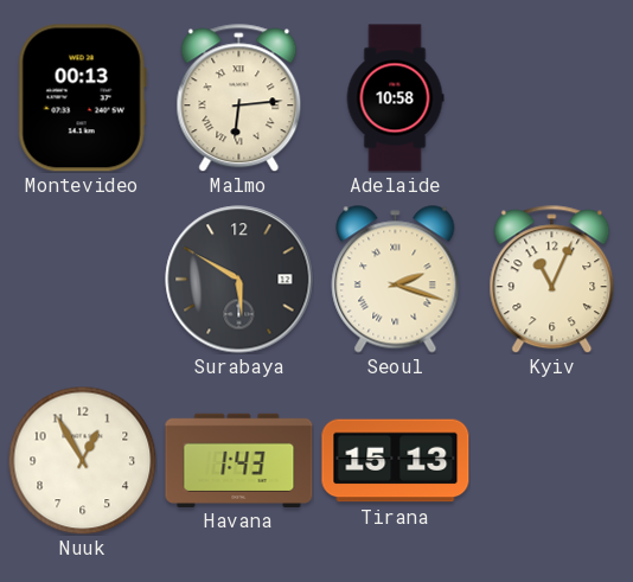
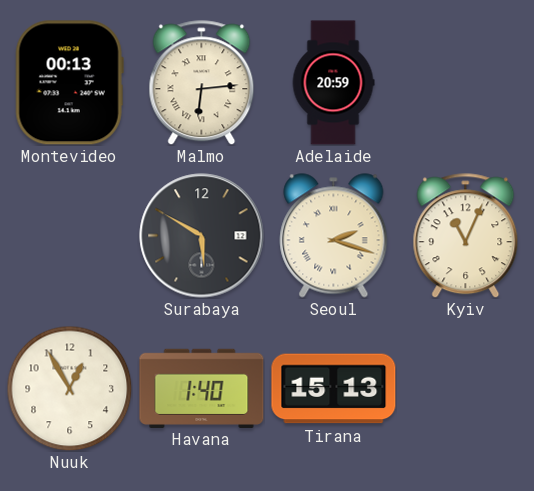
Adelaide: 10:58 -> 20:59
Havana: 1:43 -> 1:40
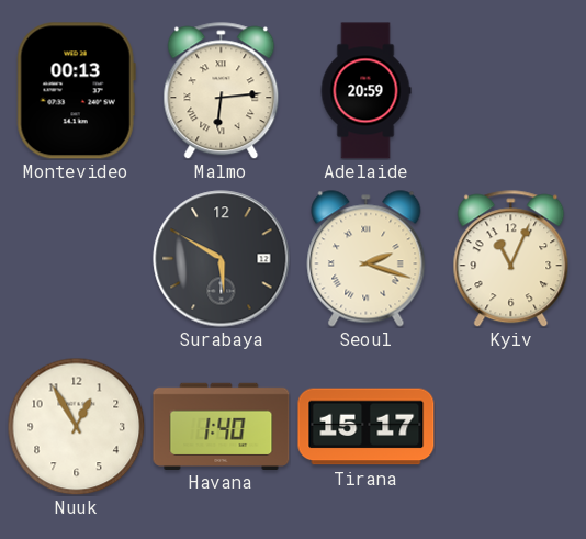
Tirana: 15:13 -> 15:17
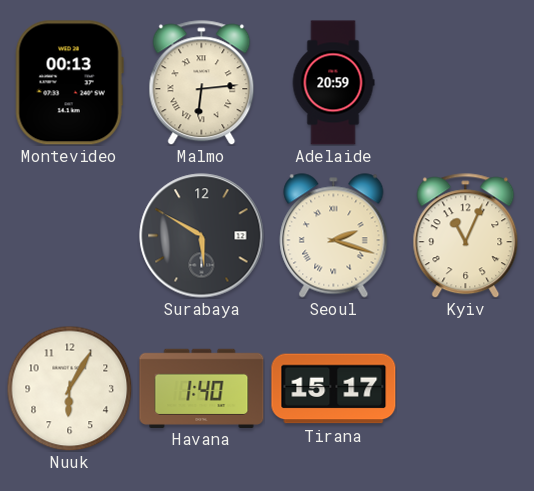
Nuuk: 12:55 -> 6:05
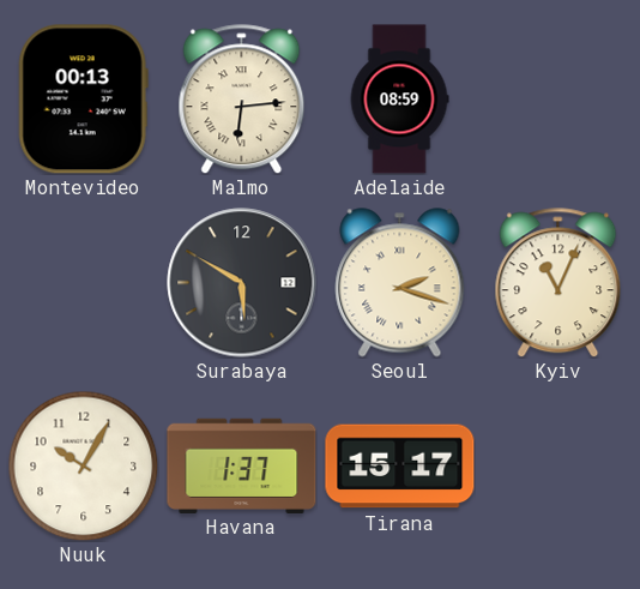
Adelaide: 20:59 -> 08:59
Nuuk: 6:05 -> 10:05
Havana: 1:40 -> 1:37
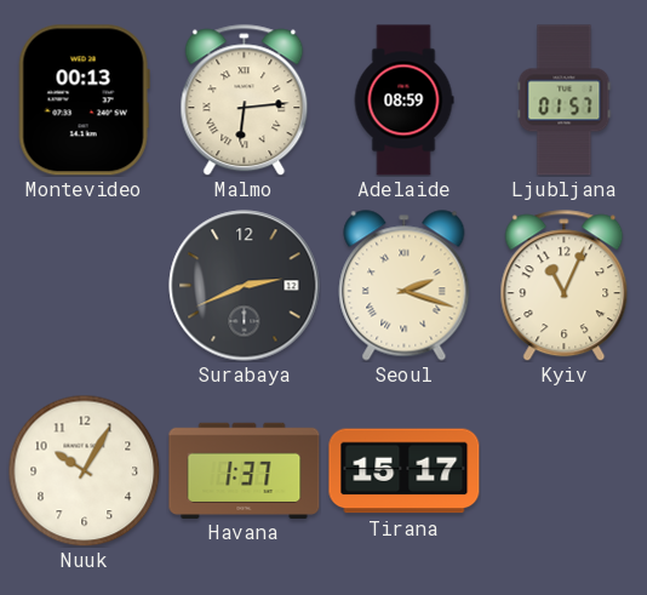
Ljubljana: none -> 01:57
Surabaya: 5:50 -> 2:41
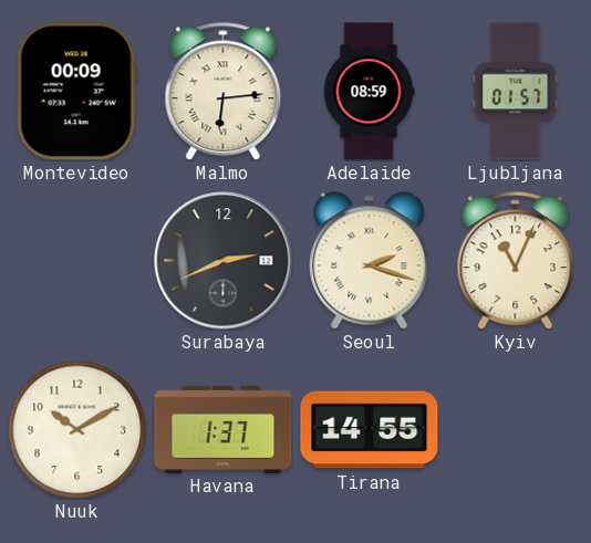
Montevideo: 00:13 -> 00:09
Nuuk: 10:05 -> 10:10
Tirana: 15:17 -> 14:55
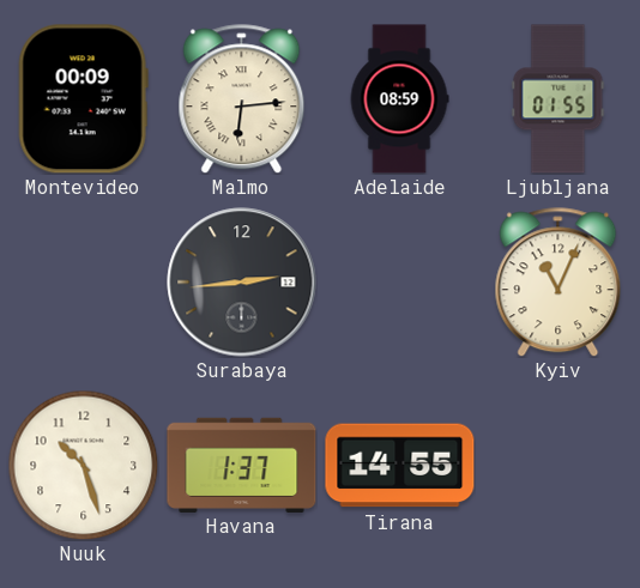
Ljubljana: 01:57 -> 01:55
Surabaya: 2:41 -> 2:44
Seoul: 2:18 -> none
Nuuk: 10:10 -> 10:27
